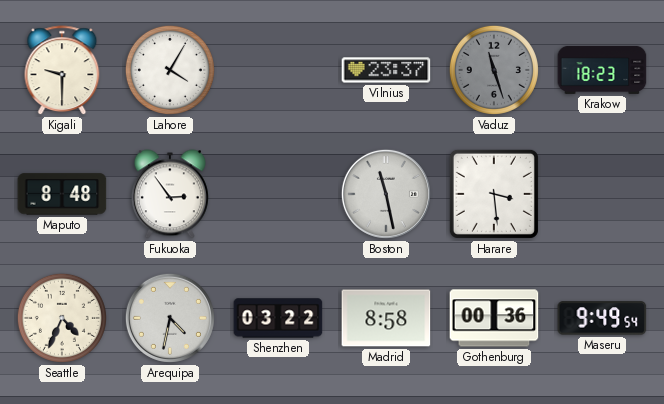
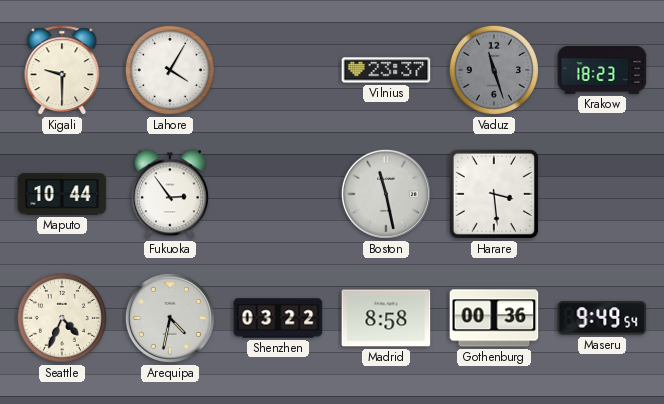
Maputo: 8:48 -> 10:44
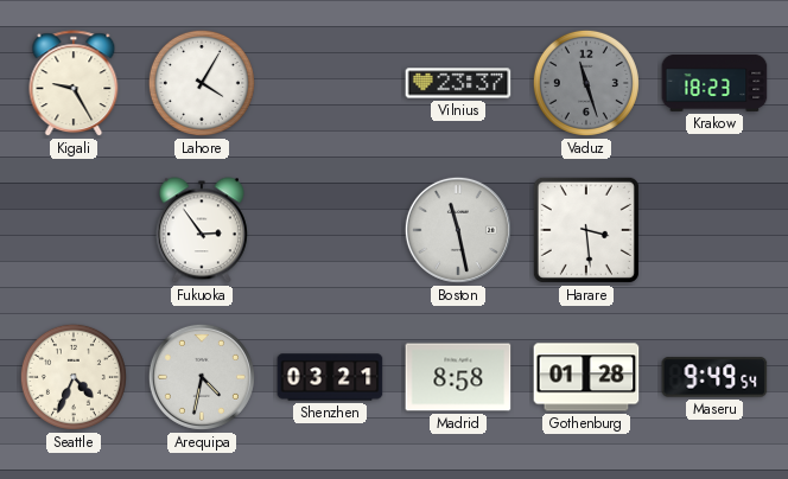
Kigali: 9:30 -> 9:25
Maputo: 10:44 -> none
Shenzhen: 03:22 -> 03:21
Gothenburg: 00:36 -> 01:28
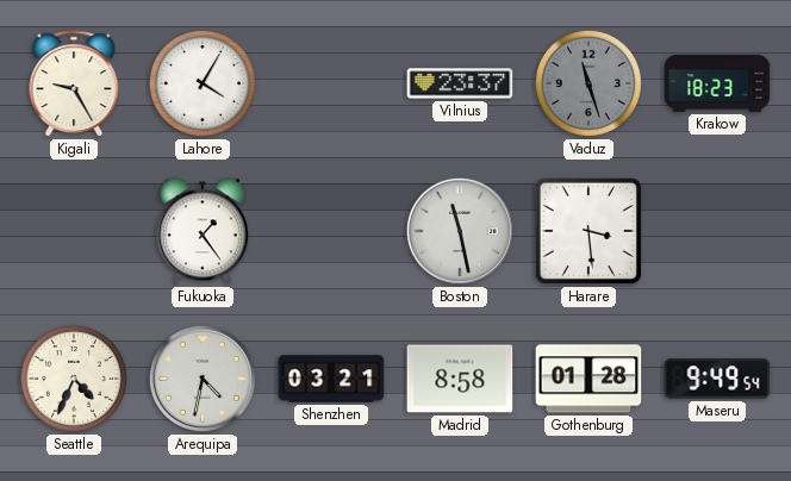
Fukuoka: 2:54 -> 1:24
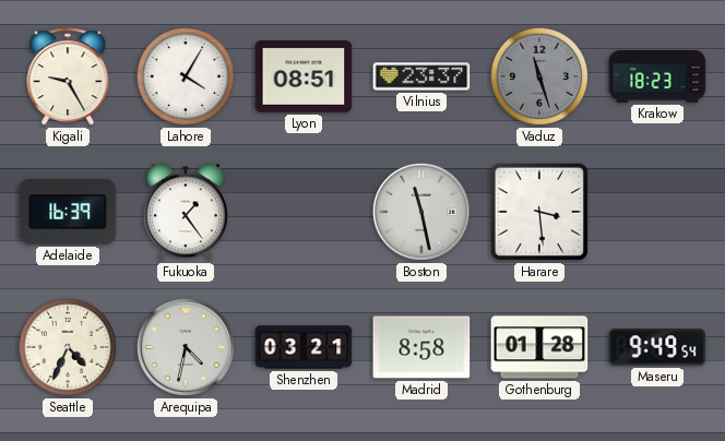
Lyon: none -> 08:51
Adelaide: none -> 16:39
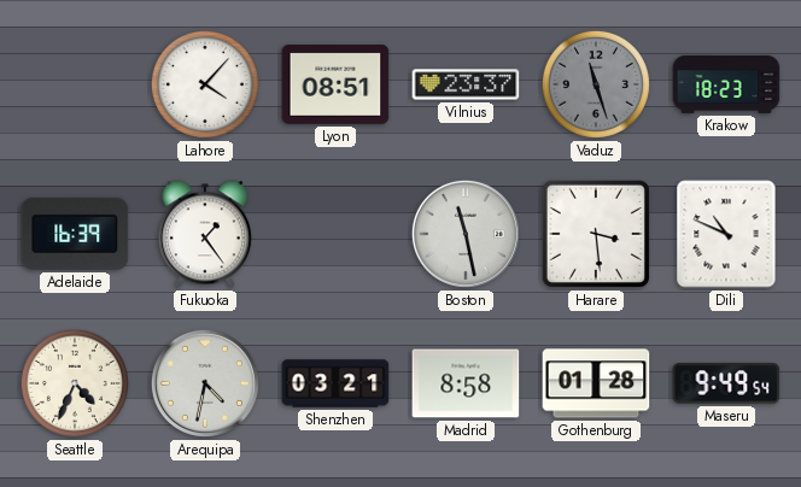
Kigali: 9:25 -> none
Lahore: 4:05 -> 4:07
Dili: none -> 10:49
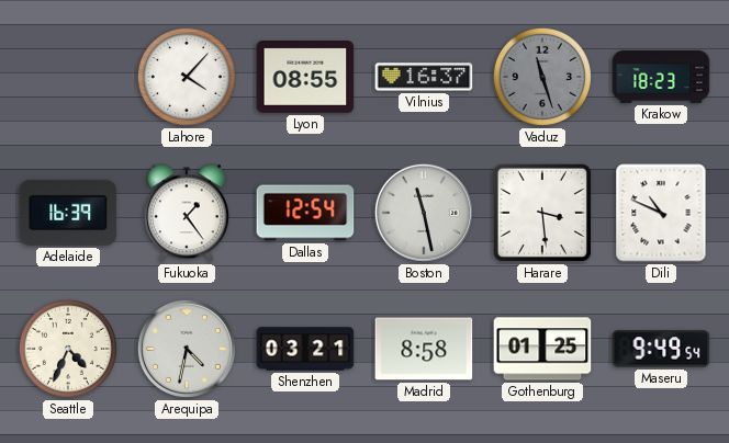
Lyon: 08:51 -> 08:55
Vilnius: 23:37 -> 16:37
Dallas: none -> 12:54
Gothenburg: 01:28 -> 01:25
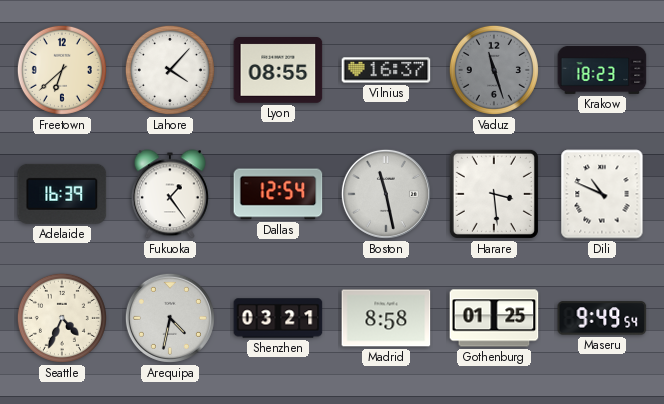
Freetown: none -> 6:38
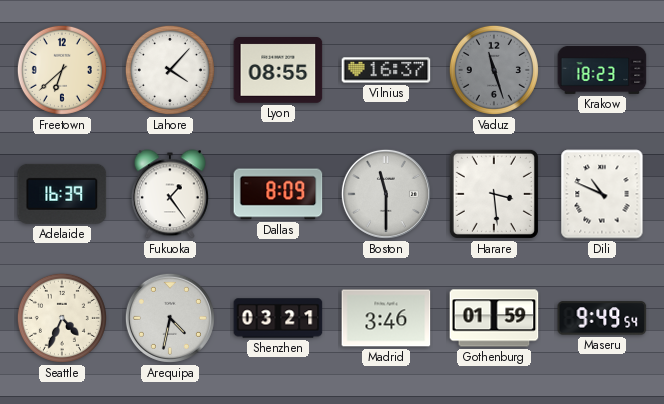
Dallas: 12:54 -> 8:09
Boston: 11:28 -> 11:30
Madrid: 8:58 -> 3:46
Gothenburg: 01:25 -> 01:59
